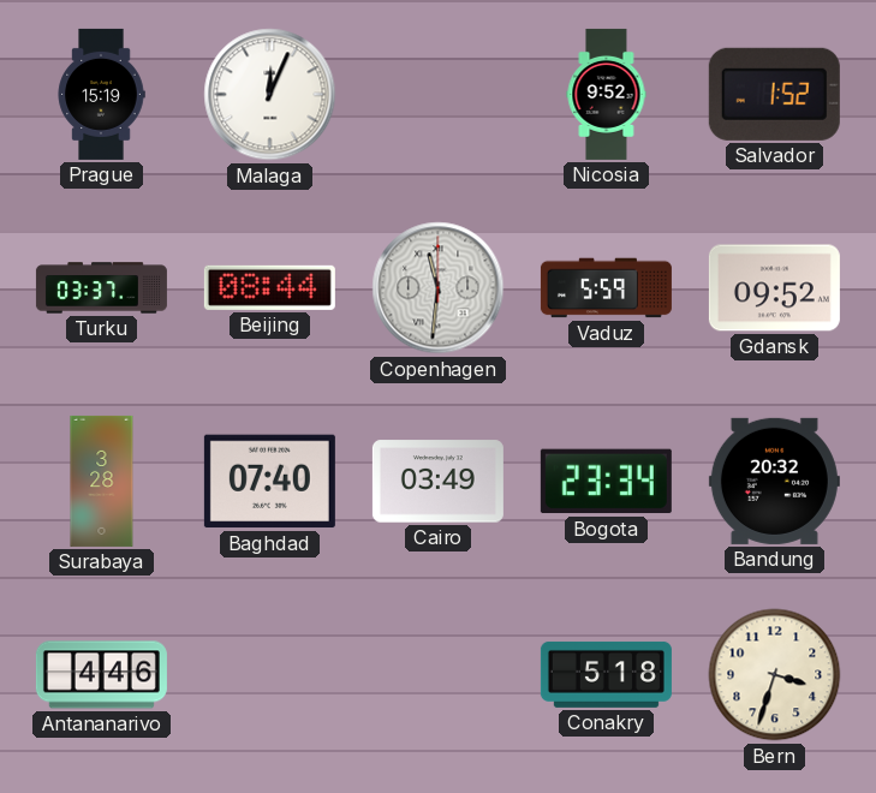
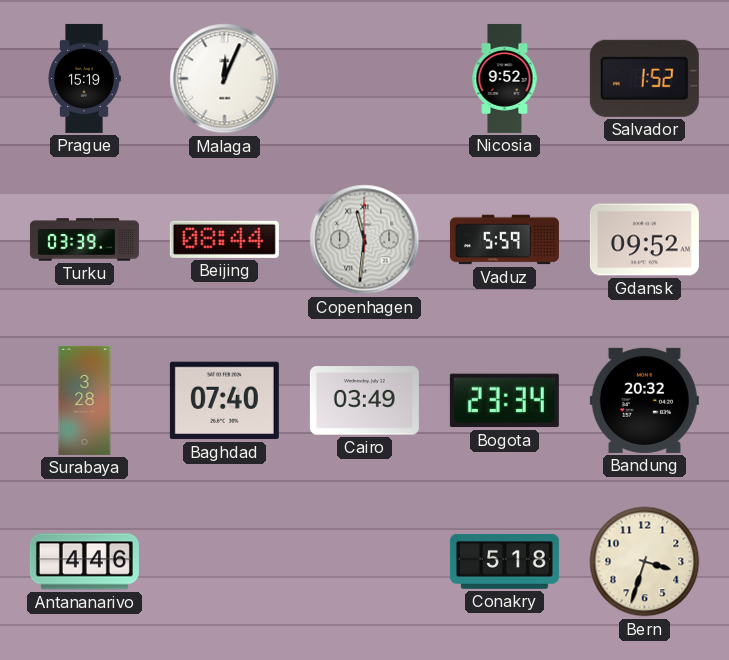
Turku: 03:37 -> 03:39
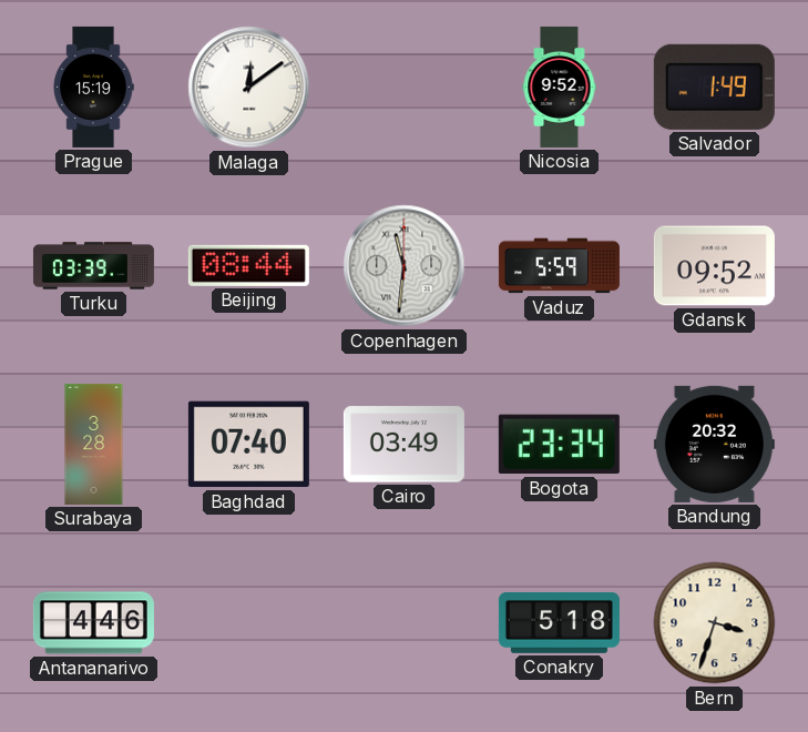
Malaga: 12:04 -> 12:09
Salvador: 1:52 -> 1:49
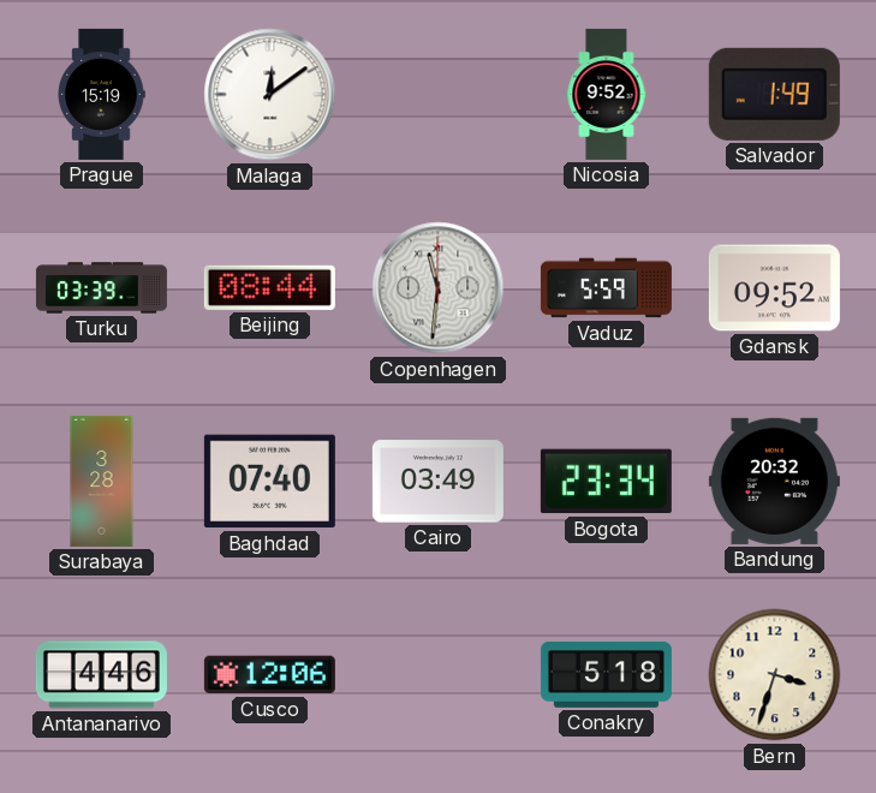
Cusco: none -> 12:06
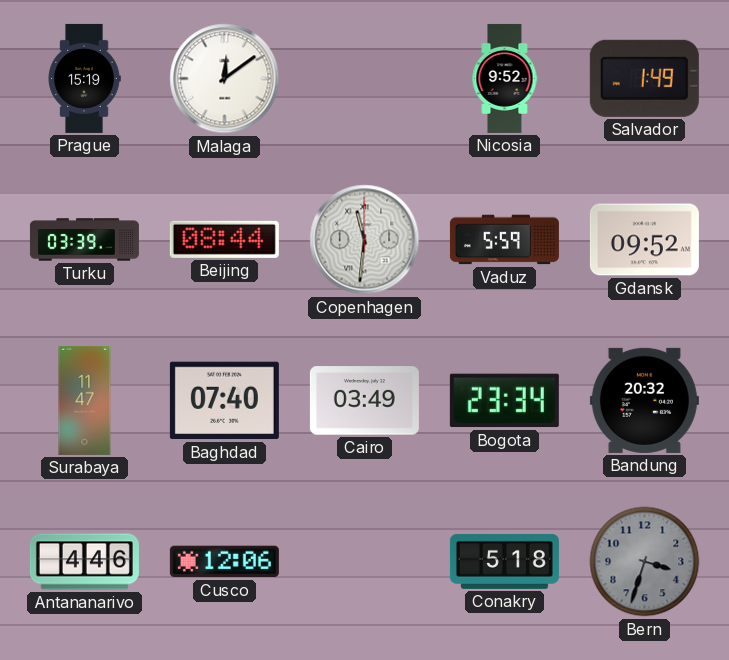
Surabaya: 3:28 -> 11:47
Bern dial: cream -> grey
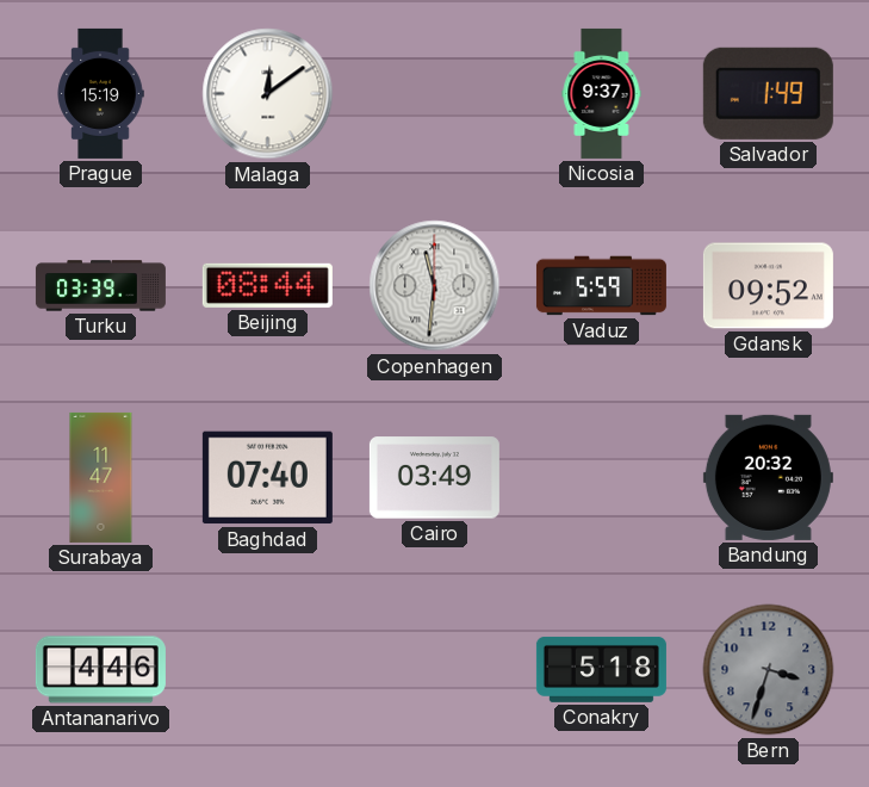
Nicosia: 9:52 -> 9:37
Bogota: 23:34 -> none
Cusco: 12:06 -> none
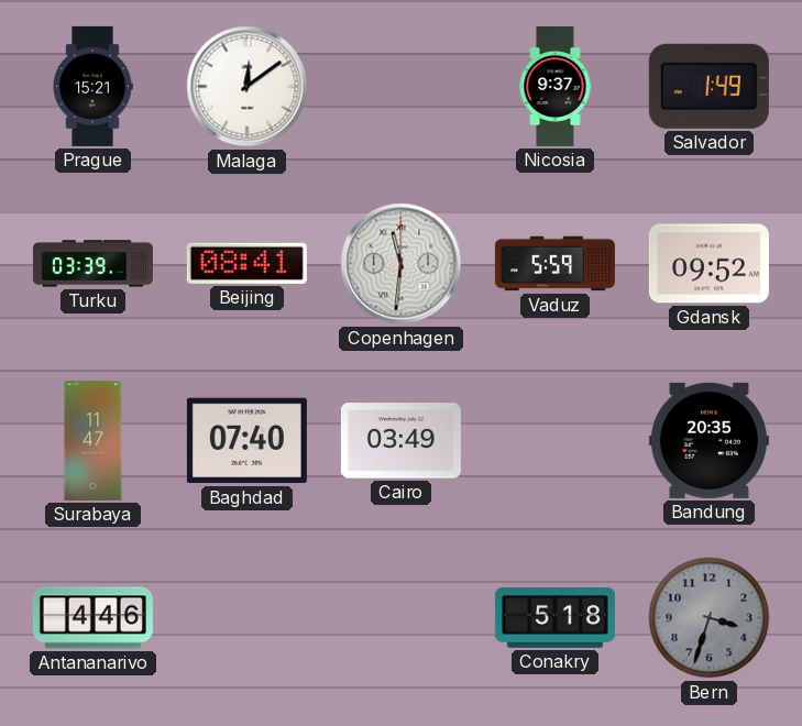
Prague: 15:19 -> 15:21
Beijing: 08:44 -> 08:41
Bandung: 20:32 -> 20:35
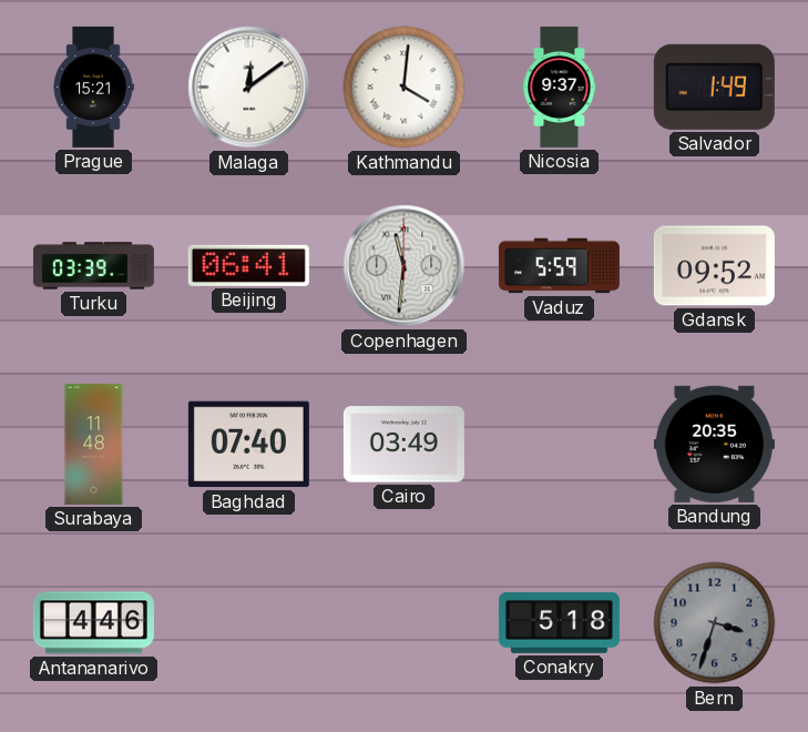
Kathmandu: none -> 4:01
Beijing: 08:41 -> 06:41
Surabaya: 11:47 -> 11:48
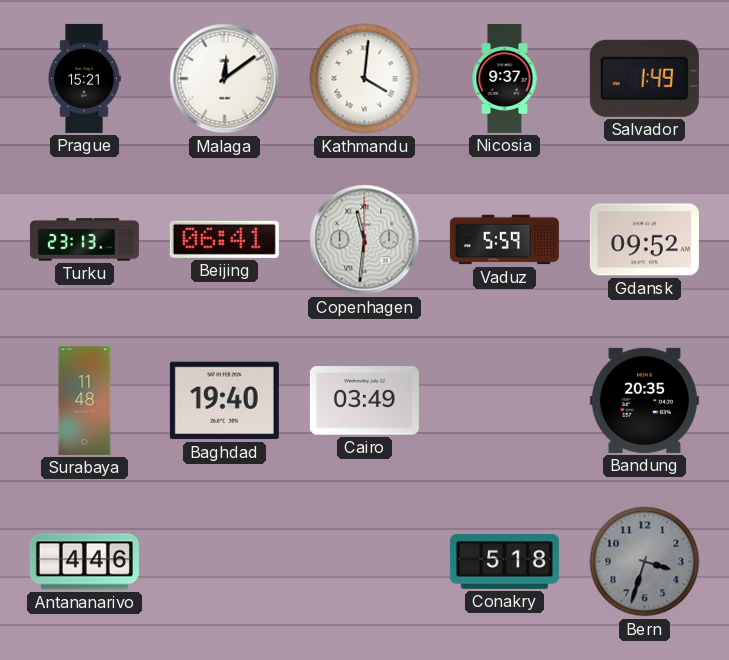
Turku: 03:39 -> 23:13
Baghdad: 07:40 -> 19:40
